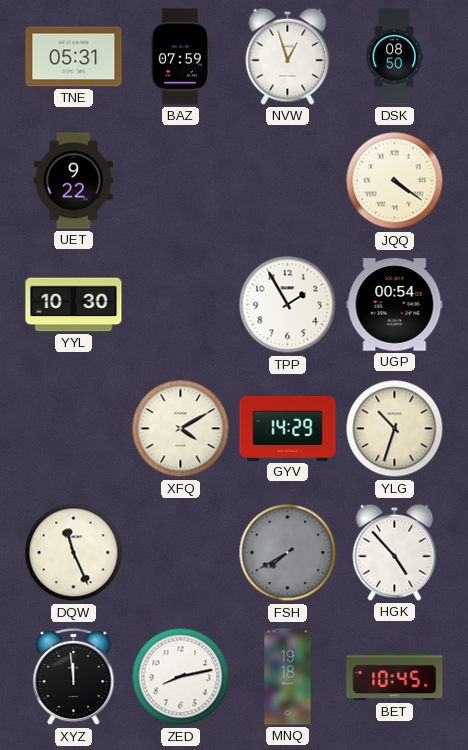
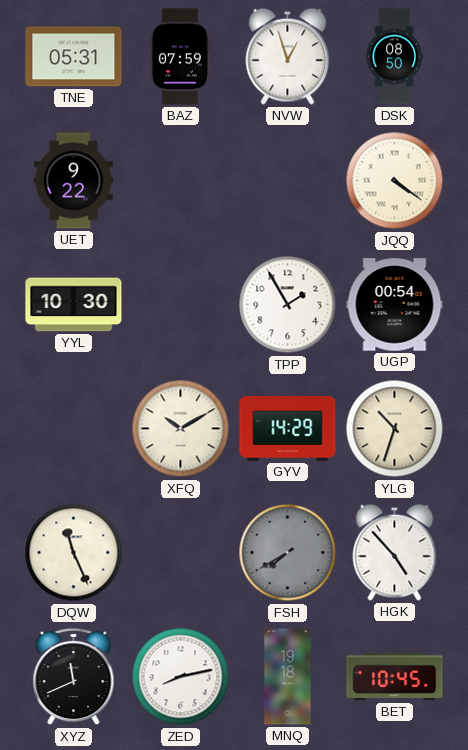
XFQ: 4:10 -> 10:10
XYZ: 11:59 -> 11:41
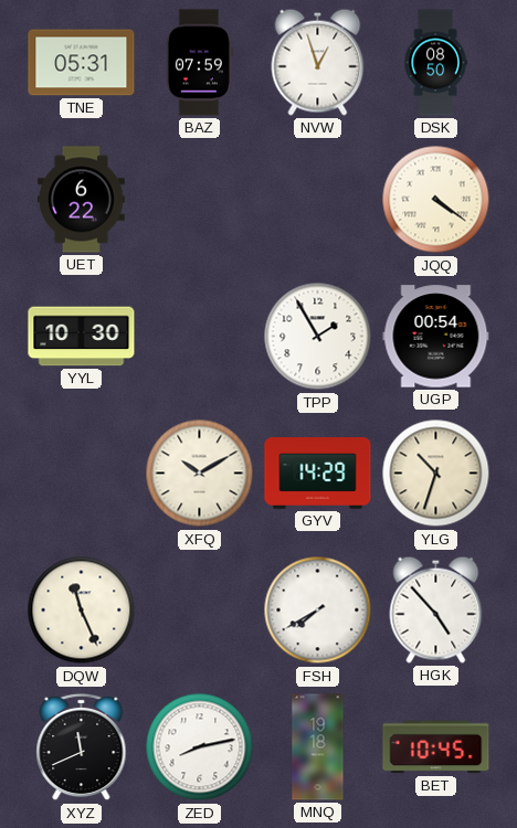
UET: 9:22 -> 6:22
FSH dial: grey -> white
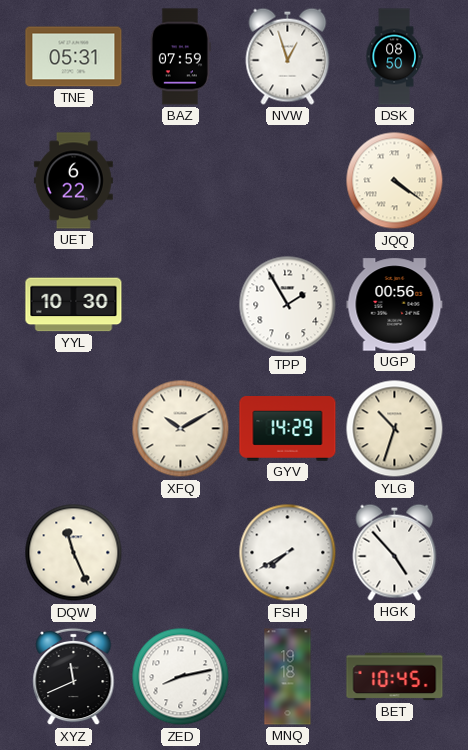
UGP: 00:54 -> 00:56
